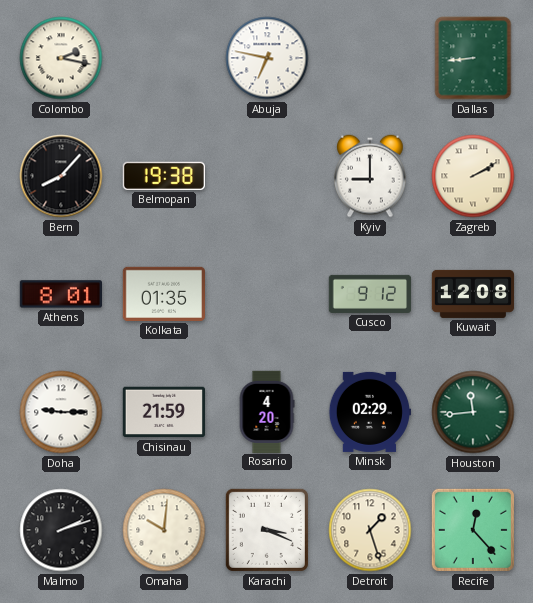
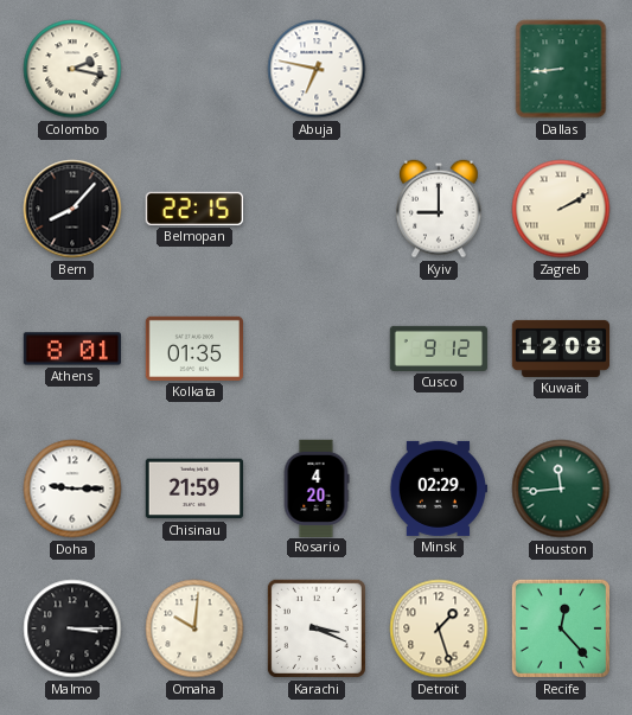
Belmopan: 19:38 -> 22:15
Malmo: 2:12 -> 3:15
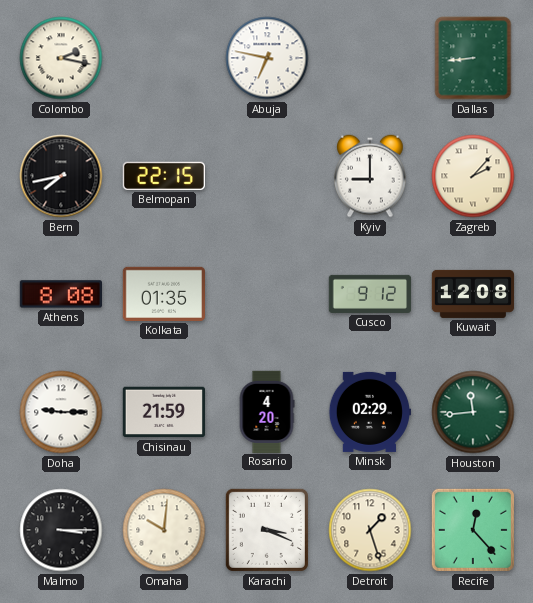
Bern: 8:07 -> 7:43
Zagreb: 2:10 -> 2:07
Athens: 8:01 -> 8:08
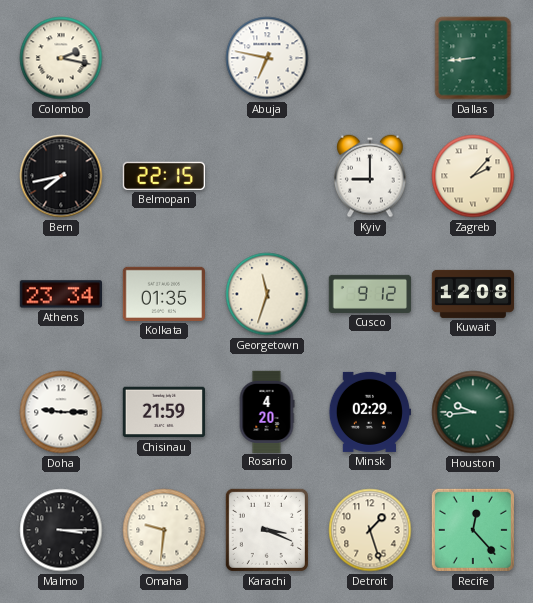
Athens: 8:08 -> 23:34
Georgetown: none -> 11:33
Houston: 11:44 -> 9:44
Omaha: 10:01 -> 9:31
